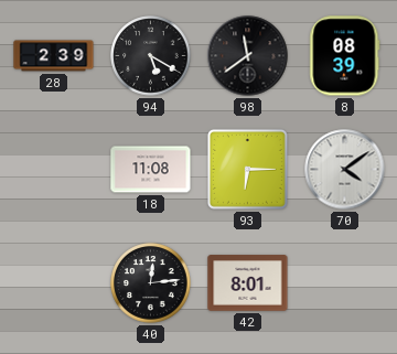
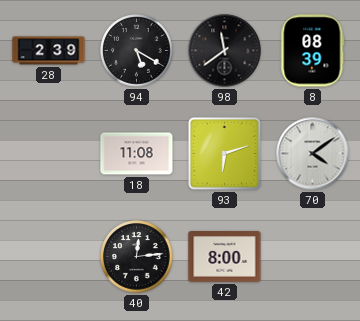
93: 6:15 -> 6:12
42: 8:01 -> 8:00
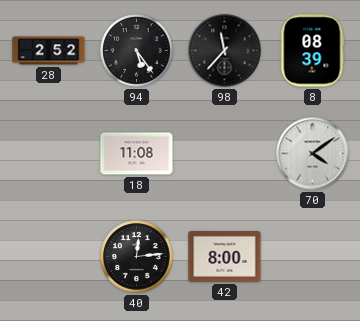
28: 2:39 -> 2:52
94: 5:20 -> 5:24
98: 11:39 -> 11:37
93: 6:12 -> none
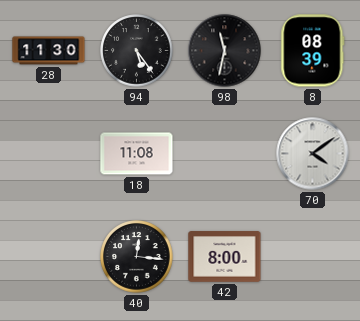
28: 2:52 -> 11:30
98: 11:37 -> 11:32
40: 12:14 -> 12:16
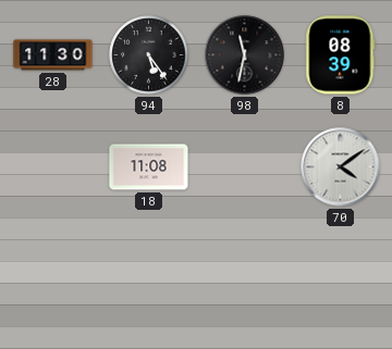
40: 12:16 -> none
42: 8:00 -> none
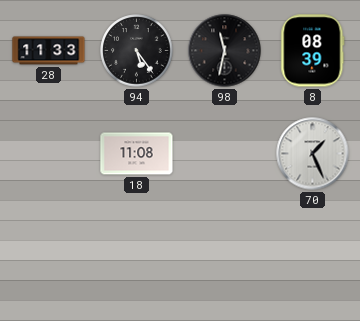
28: 11:30 -> 11:33
70: 4:09 -> 1:26
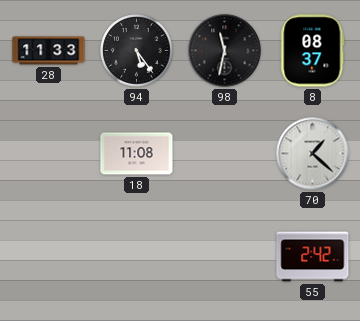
8: 08:39 -> 08:37
70: 1:26 -> 1:22
55: none -> 2:42
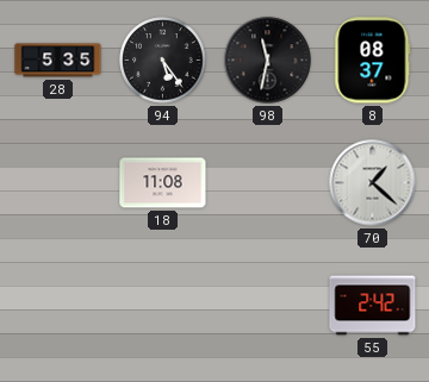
28: 11:33 -> 5:35
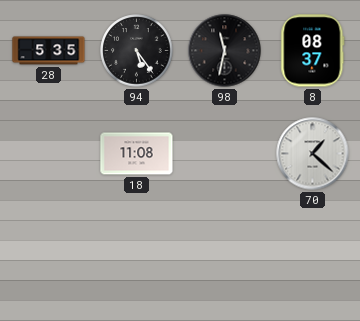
55: 2:42 -> none
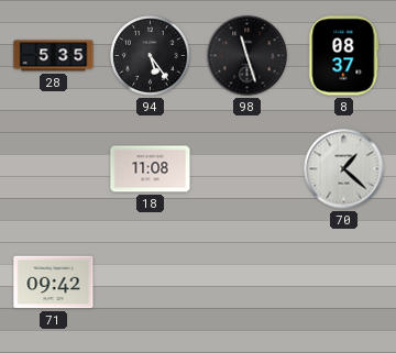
98: 11:32 -> 11:27
71: none -> 09:42
